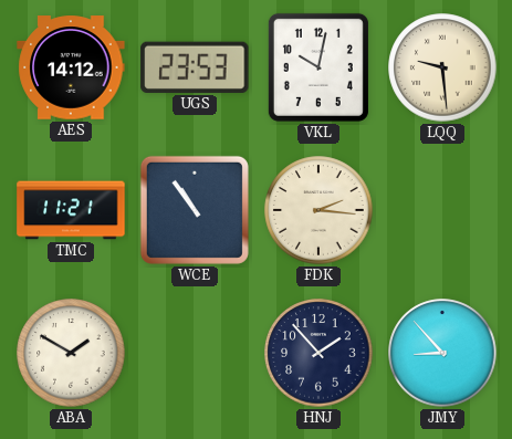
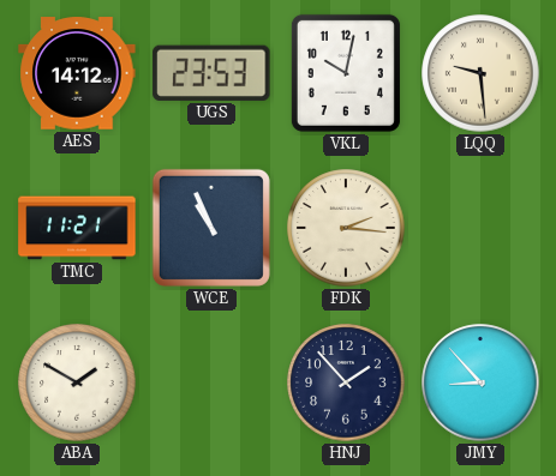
WCE: 10:54 -> 10:56
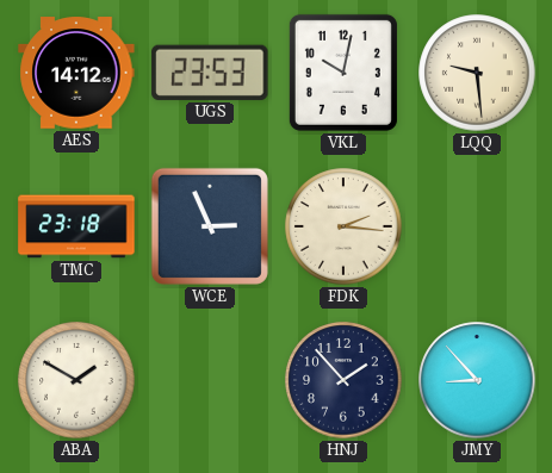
TMC: 11:21 -> 23:18
WCE: 10:56 -> 2:56
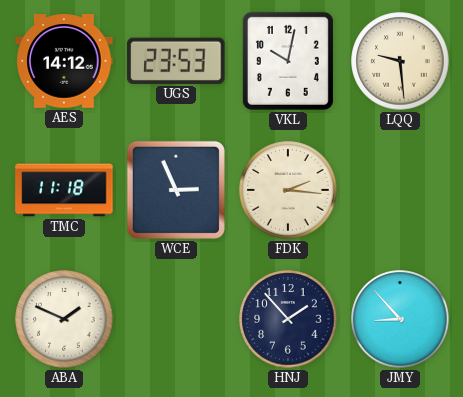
TMC: 23:18 -> 11:18
ABA: 1:50 -> 1:49
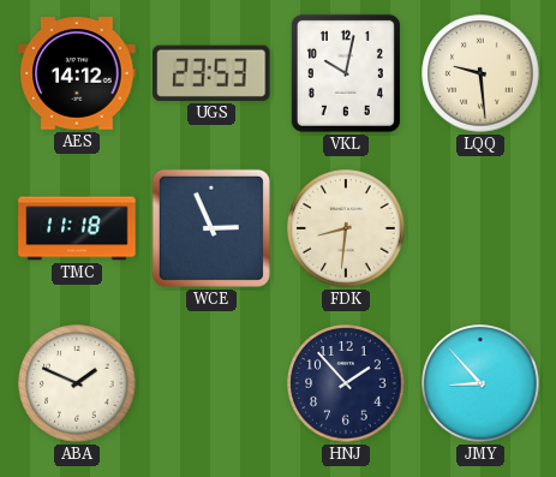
FDK: 2:16 -> 8:31
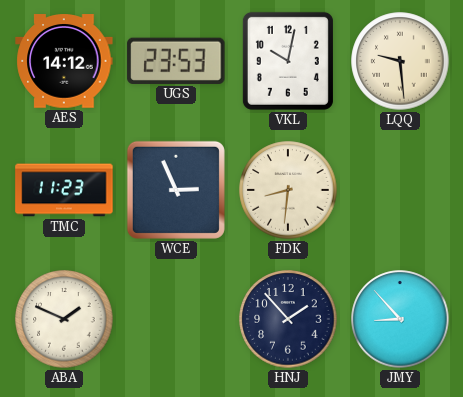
TMC: 11:18 -> 11:23
